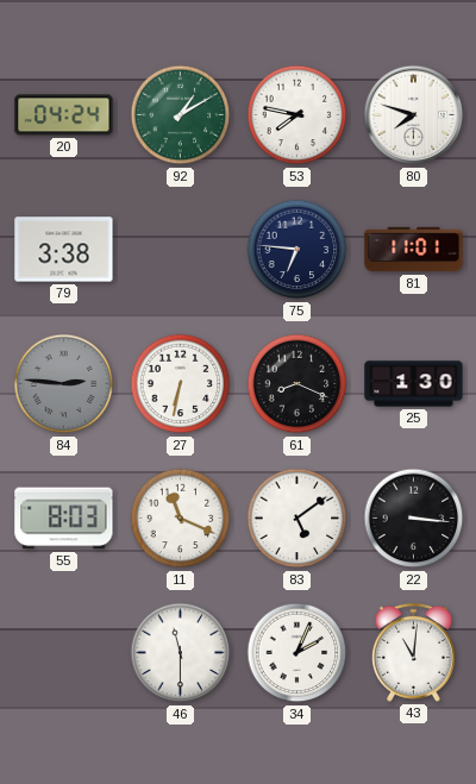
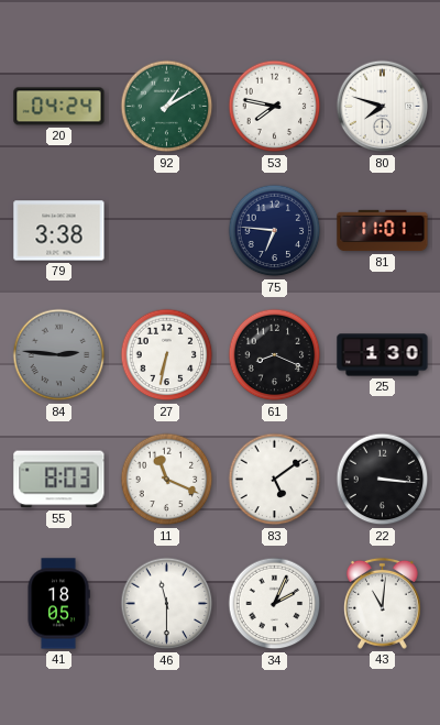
41: none -> 18:05
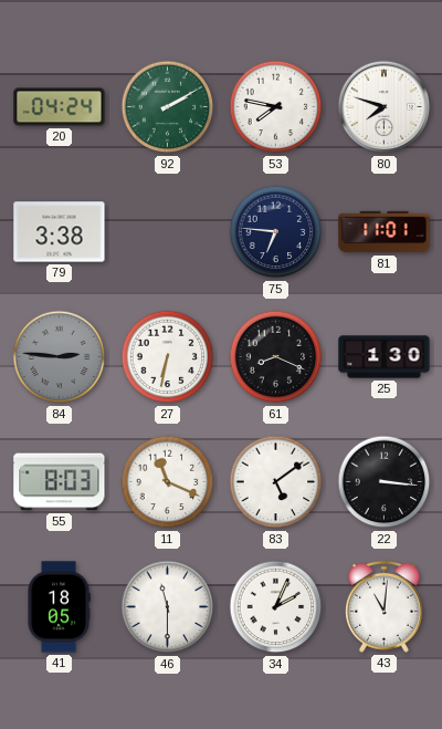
92: 1:10 -> 2:10
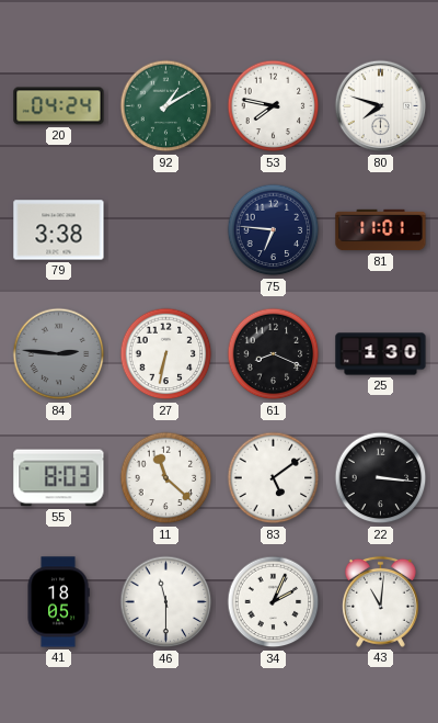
92: 2:10 -> 1:10
11: 11:19 -> 11:22
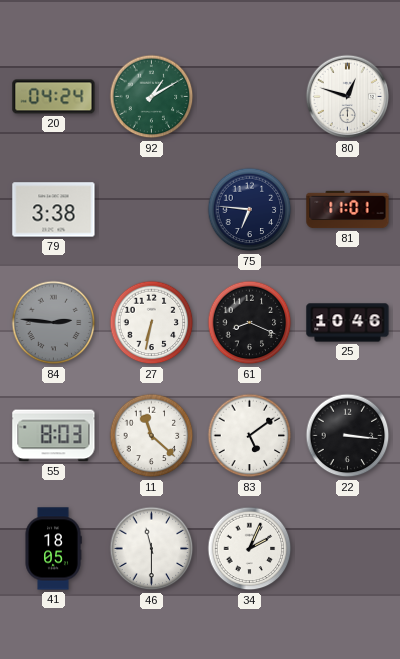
53: 7:47 -> none
80: 7:48 -> 12:48
25: 1:30 -> 10:46
43: 11:01 -> none
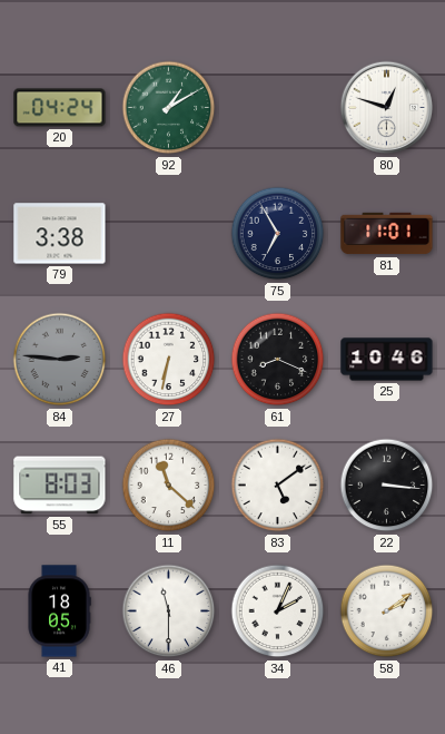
75: 6:46 -> 6:55
58: none -> 2:09
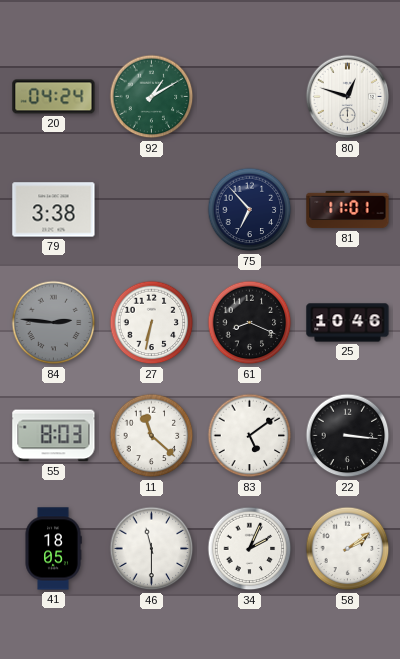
75: 6:55 -> 6:53
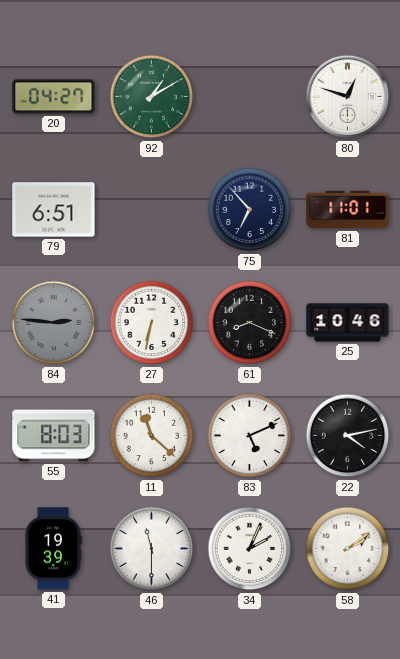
20: 04:24 -> 04:27
79: 3:38 -> 6:51
83: 5:09 -> 5:11
22: 3:16 -> 4:13
41: 18:05 -> 19:39
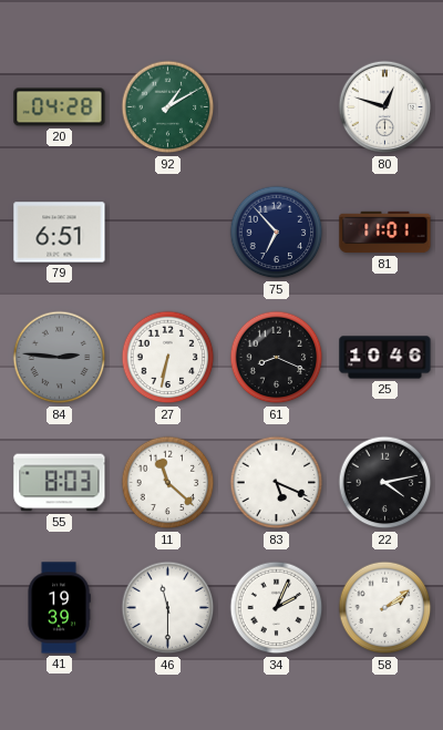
20: 04:27 -> 04:28
83: 5:11 -> 5:19
